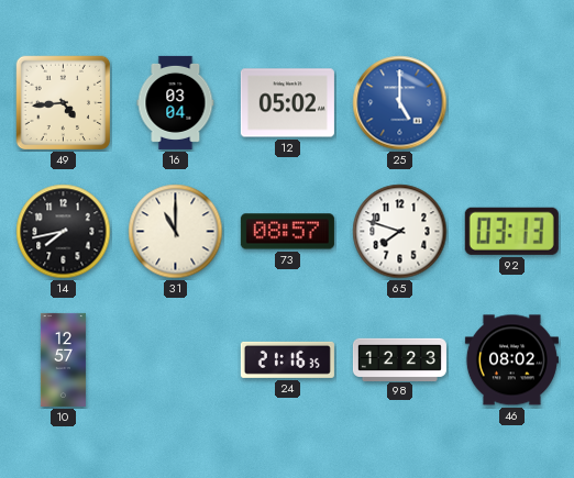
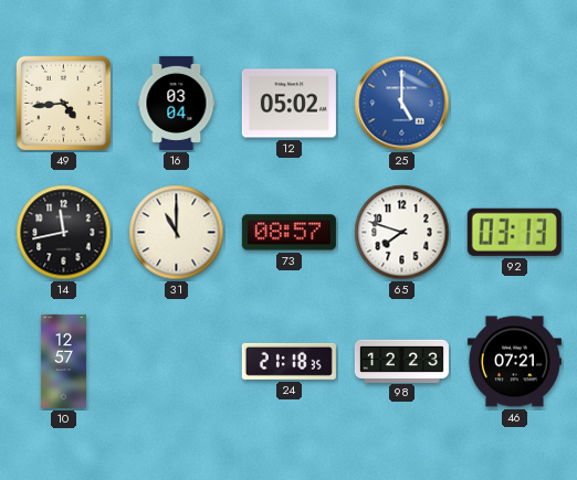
14: 7:43 -> 11:43
24: 21:16 -> 21:18
46: 08:02 -> 07:21
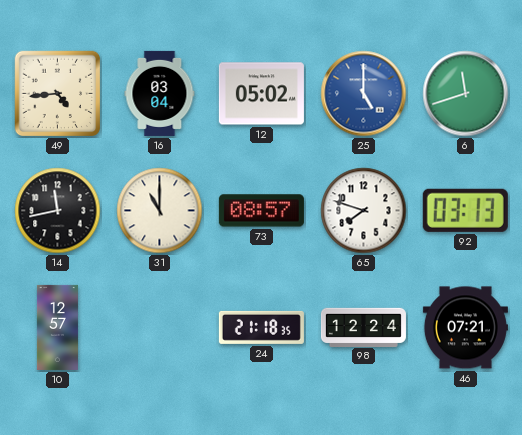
6: none -> 11:42
98: 12:23 -> 12:24
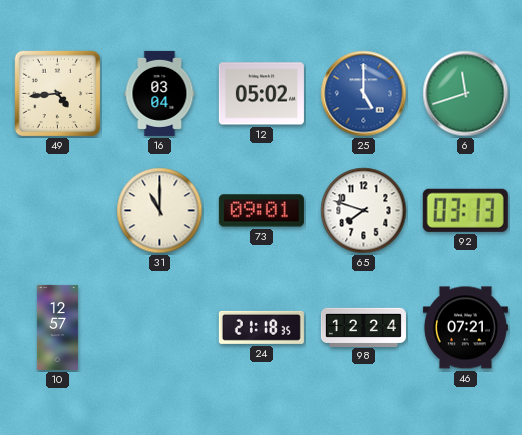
14: 11:43 -> none
73: 08:57 -> 09:01
